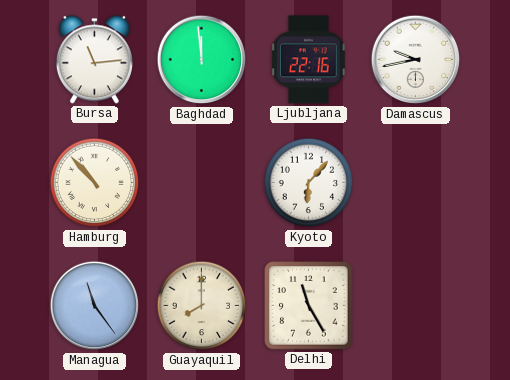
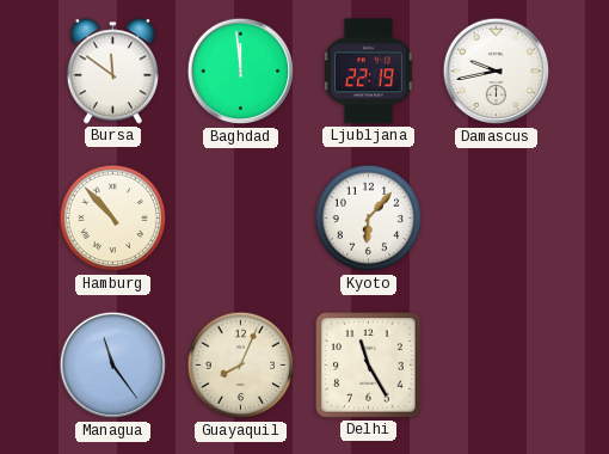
Bursa: 11:14 -> 11:51
Ljubljana: 22:16 -> 22:19
Guayaquil: 8:00 -> 8:04
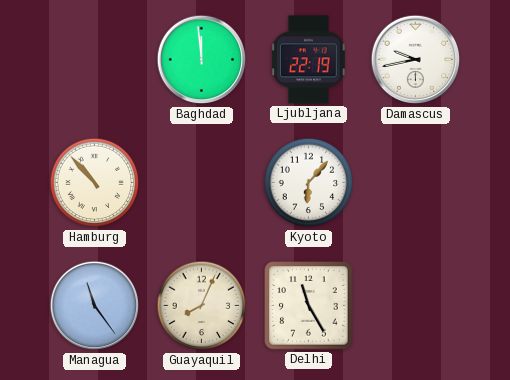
Bursa: 11:51 -> none
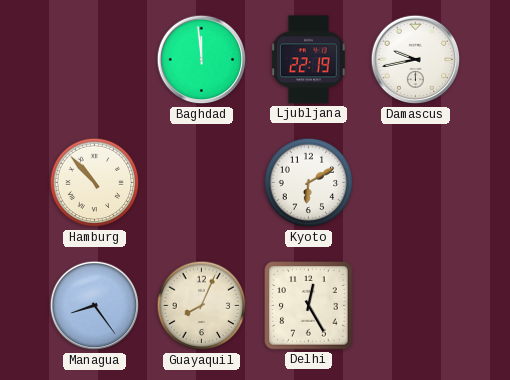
Kyoto: 6:07 -> 6:10
Managua: 11:24 -> 8:24
Delhi: 11:25 -> 12:25
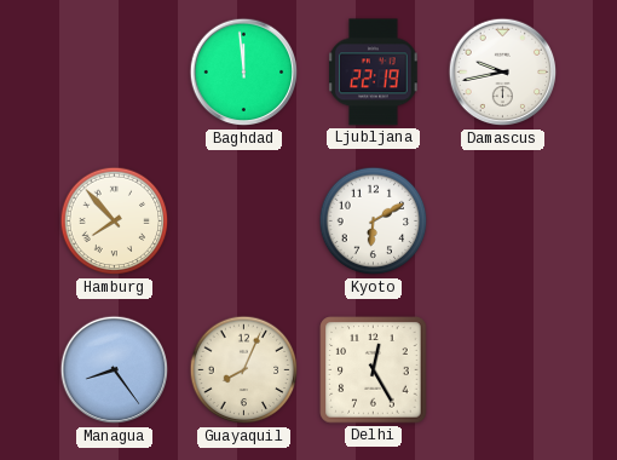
Hamburg: 10:53 -> 7:53
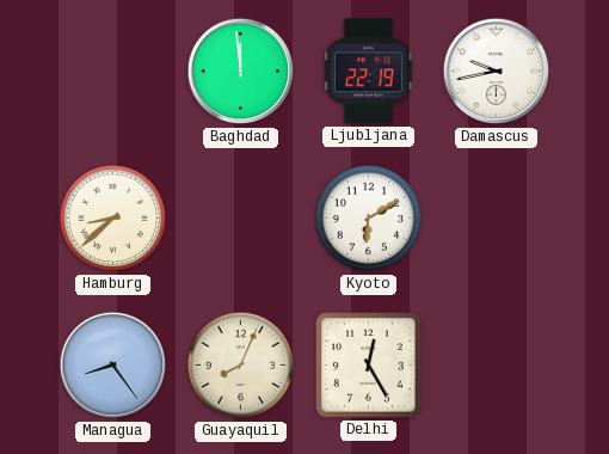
Hamburg: 7:53 -> 8:38
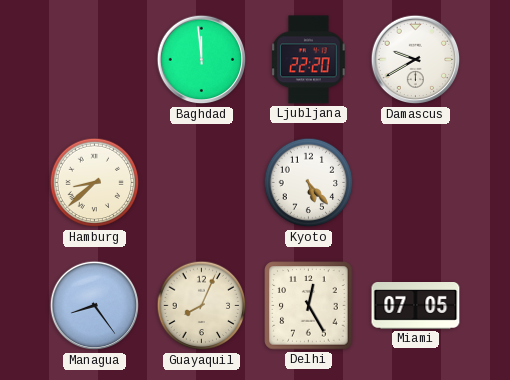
Ljubljana: 22:19 -> 22:20
Damascus: 9:43 -> 9:40
Kyoto: 6:10 -> 5:23
Miami: none -> 07:05
